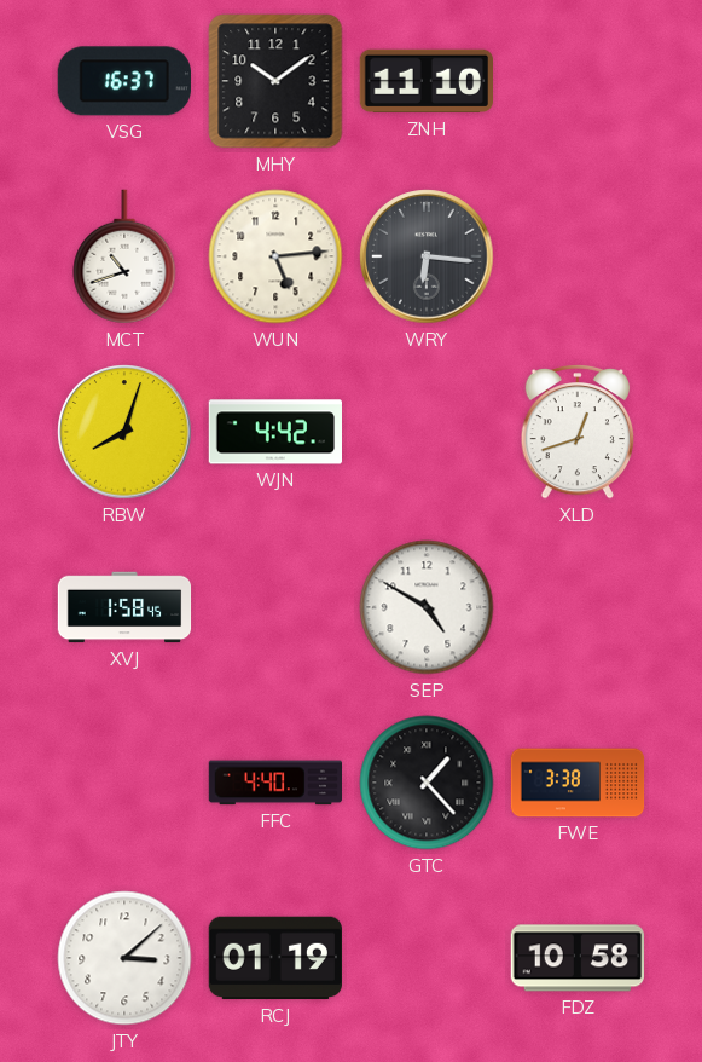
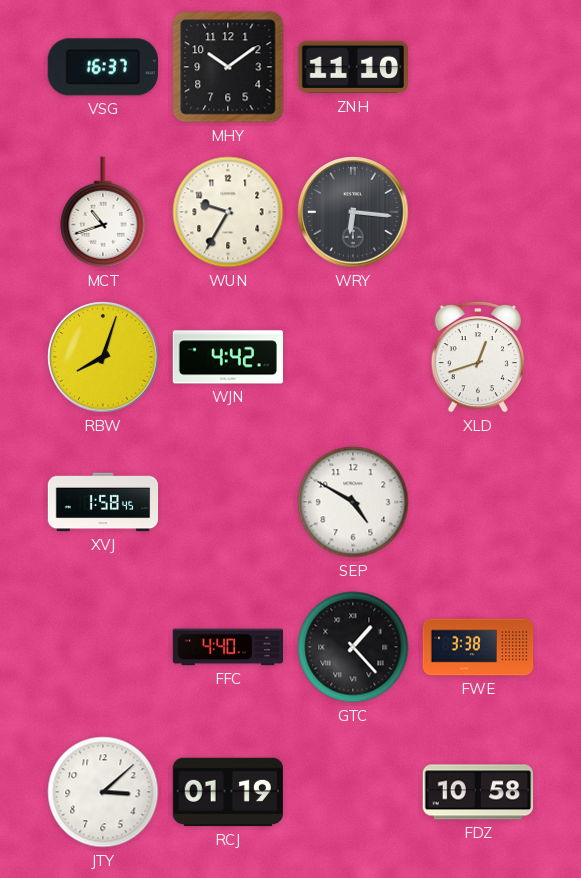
WUN: 5:14 -> 9:35
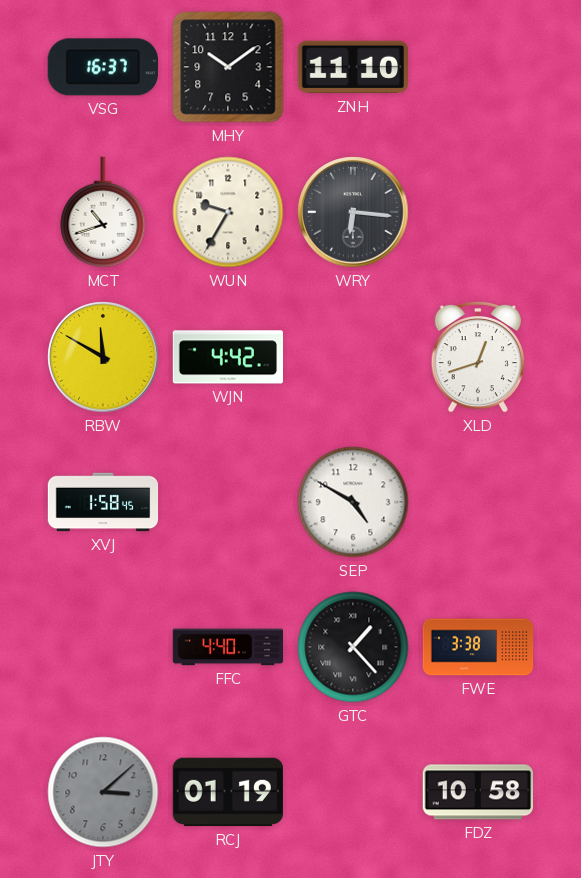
RBW: 8:03 -> 11:50
JTY dial: white -> grey
